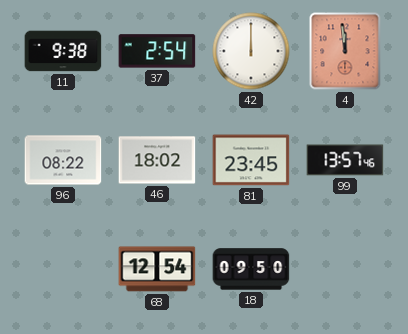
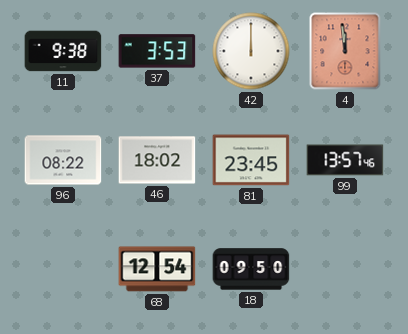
37: 2:54 -> 3:53
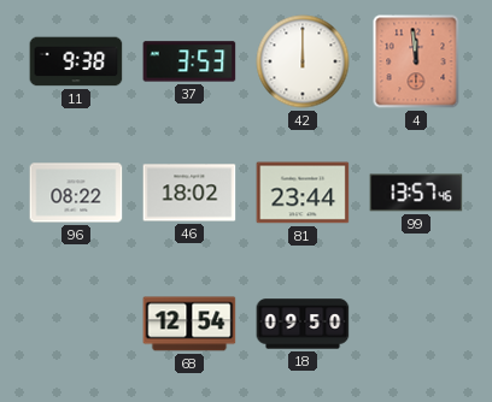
81: 23:45 -> 23:44
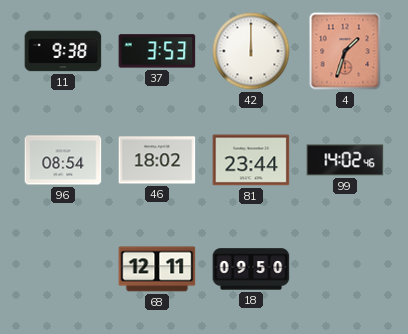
4: 11:59 -> 1:33
96: 08:22 -> 08:54
99: 13:57 -> 14:02
68: 12:54 -> 12:11
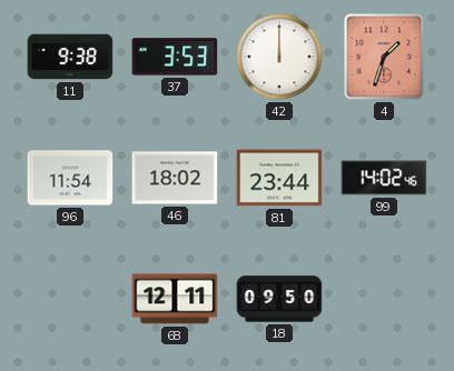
96: 08:54 -> 11:54
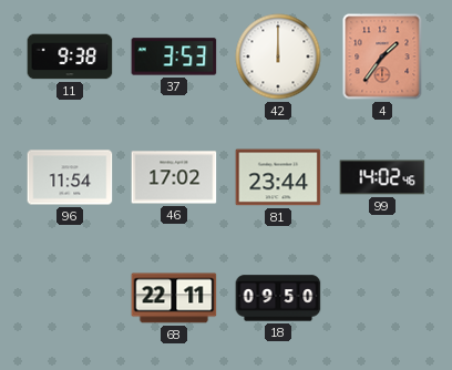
4: 1:33 -> 1:36
46: 18:02 -> 17:02
68: 12:11 -> 22:11
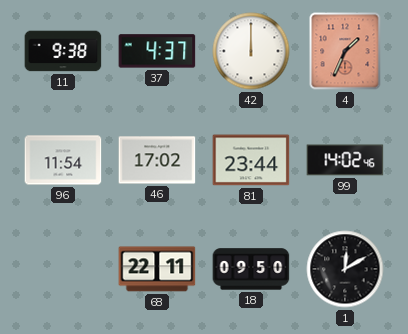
37: 3:53 -> 4:37
4: 1:36 -> 1:34
1: none -> 12:10
